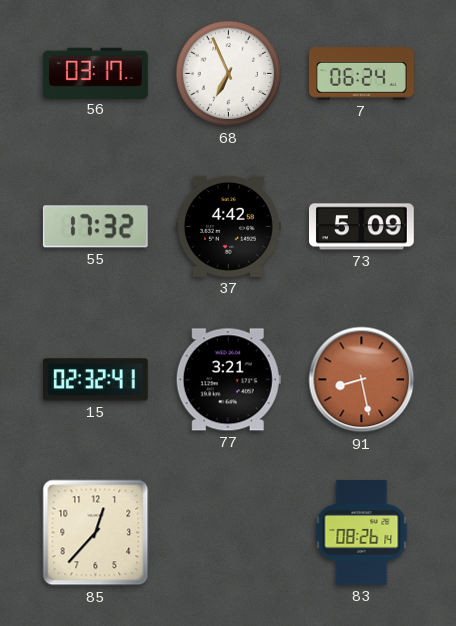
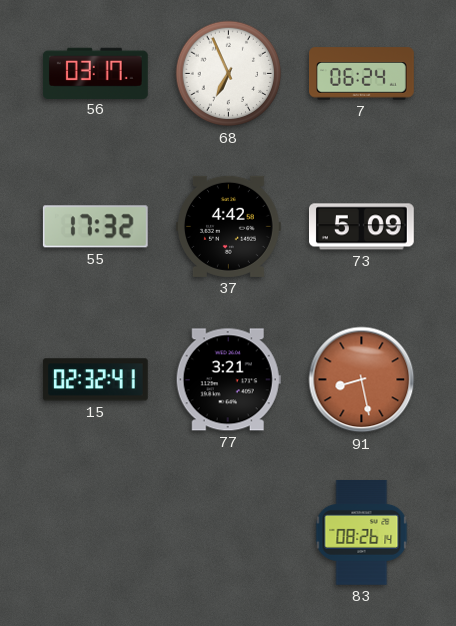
85: 12:37 -> none
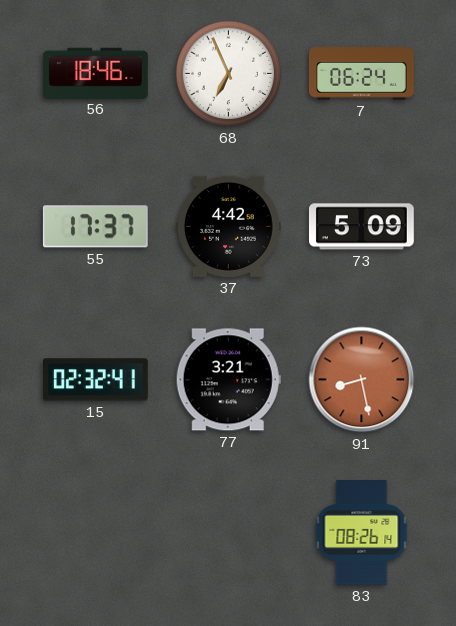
56: 03:17 -> 18:46
55: 17:32 -> 17:37
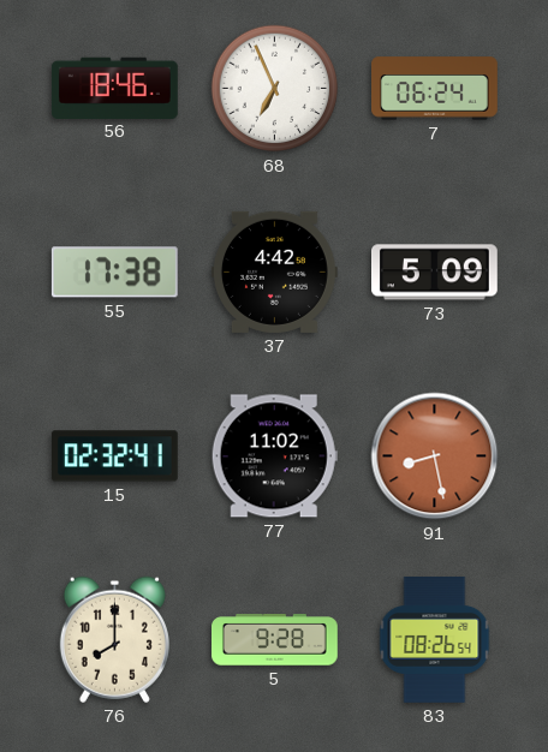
55: 17:37 -> 17:38
77: 3:21 -> 11:02
76: none -> 8:00
5: none -> 9:28
83: 08:26:14 -> 08:26:54
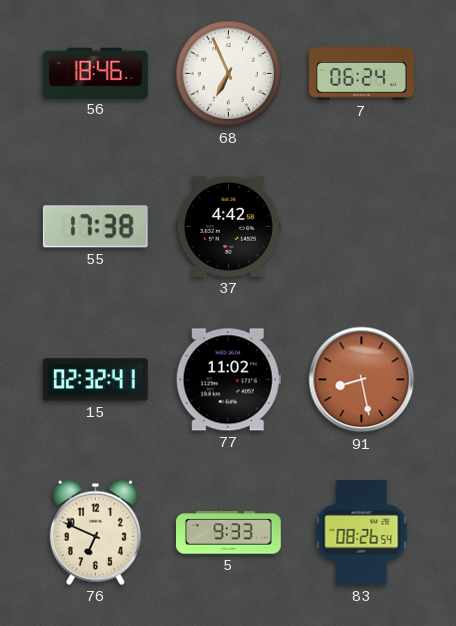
73: 5:09 -> none
76: 8:00 -> 6:49
5: 9:28 -> 9:33
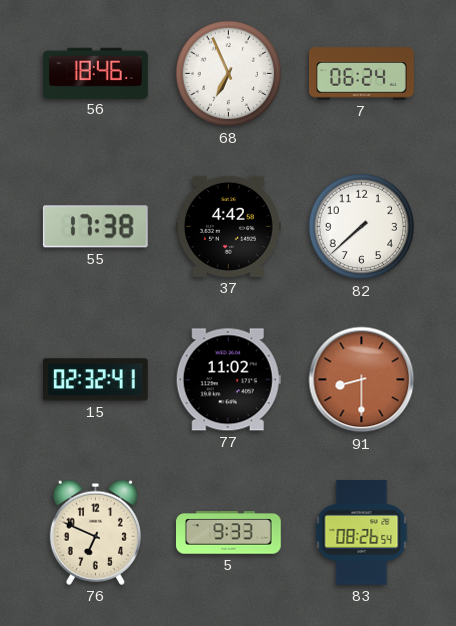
82: none -> 7:38
91: 8:28 -> 8:30
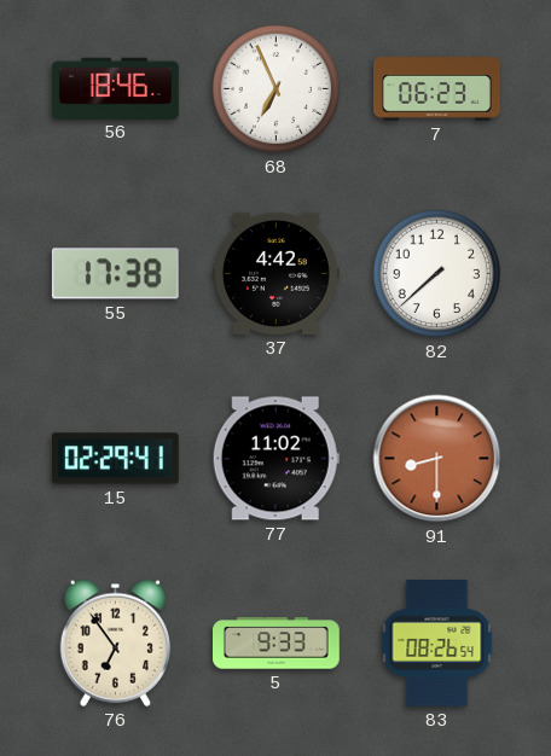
7: 06:24 -> 06:23
15: 02:32 -> 02:29
76: 6:49 -> 6:54
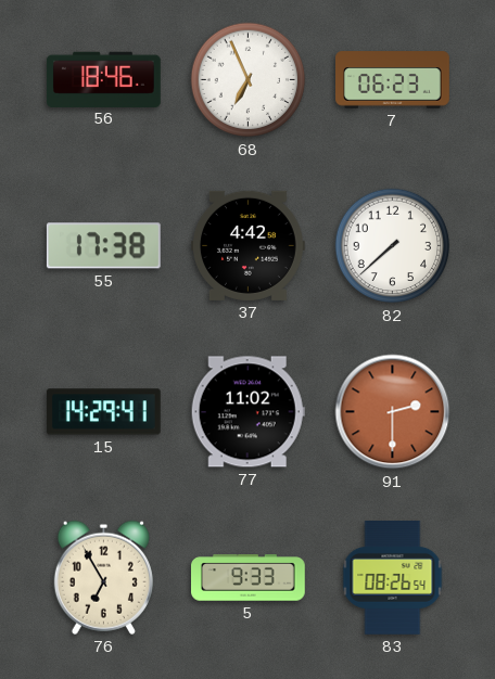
15: 02:29 -> 14:29
91: 8:30 -> 2:30
76: 6:54 -> 6:55
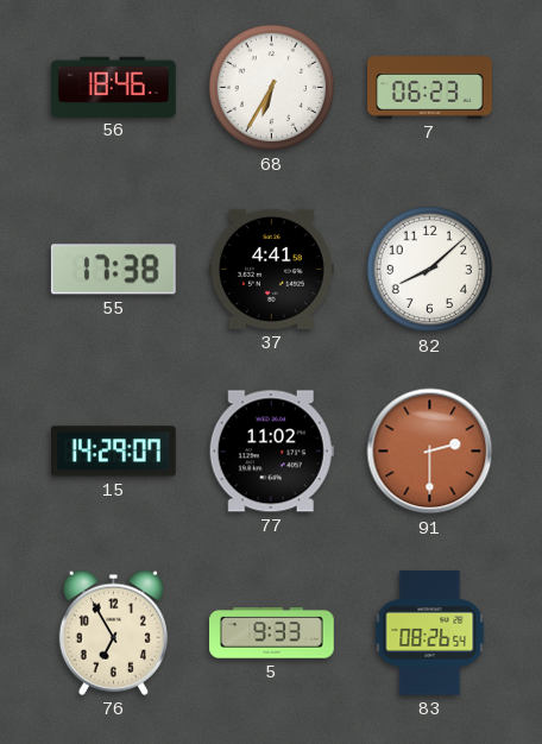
68: 6:56 -> 6:35
37: 4:42 -> 4:41
82: 7:38 -> 8:08
15: 14:29:41 -> 14:29:07
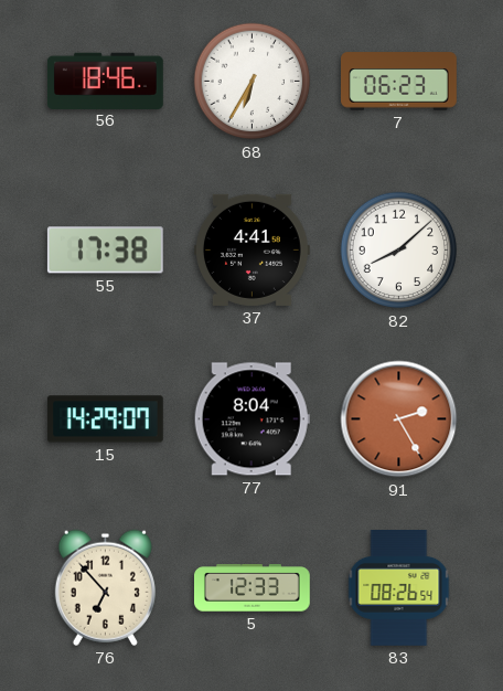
77: 11:02 -> 8:04
91: 2:30 -> 2:25
76: 6:55 -> 6:53
5: 9:33 -> 12:33
